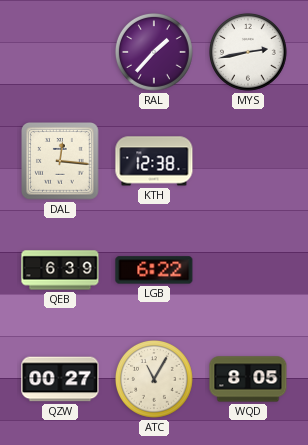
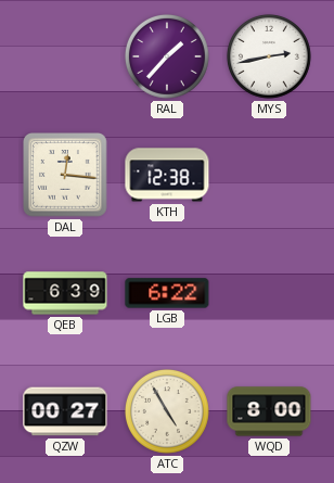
ATC: 11:05 -> 4:55
WQD: 8:05 -> 8:00
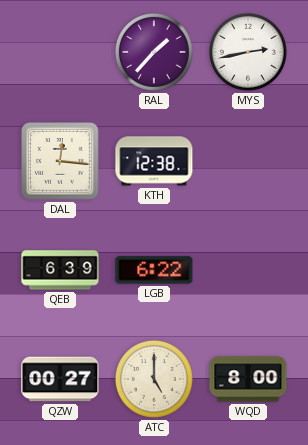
ATC: 4:55 -> 5:00
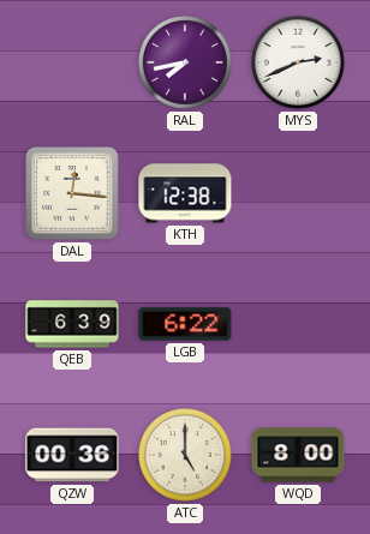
RAL: 1:37 -> 7:43
MYS: 2:43 -> 2:41
QZW: 00:27 -> 00:36
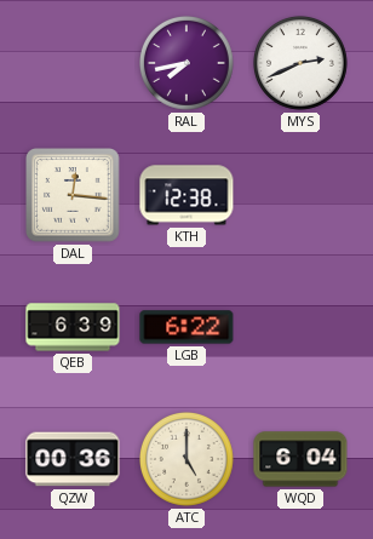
WQD: 8:00 -> 6:04
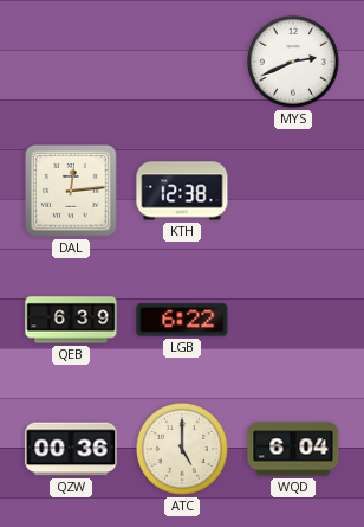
RAL: 7:43 -> none
DAL: 12:16 -> 12:14
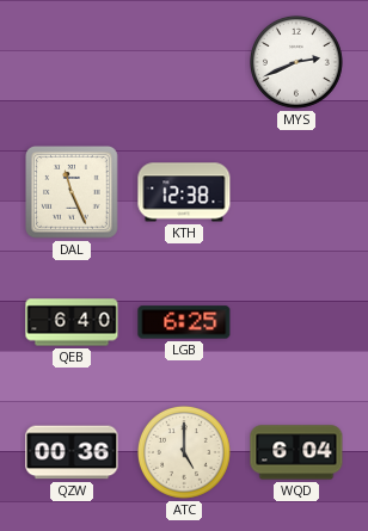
DAL: 12:14 -> 11:26
QEB: 6:39 -> 6:40
LGB: 6:22 -> 6:25
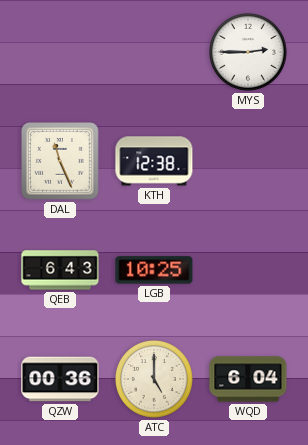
MYS: 2:41 -> 2:45
QEB: 6:40 -> 6:43
LGB: 6:25 -> 10:25
